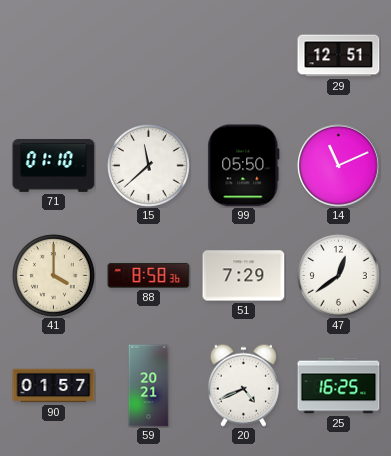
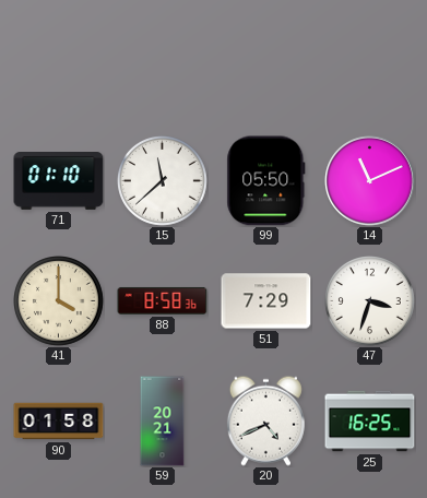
29: 12:51 -> none
47: 12:39 -> 3:33
90: 01:57 -> 01:58
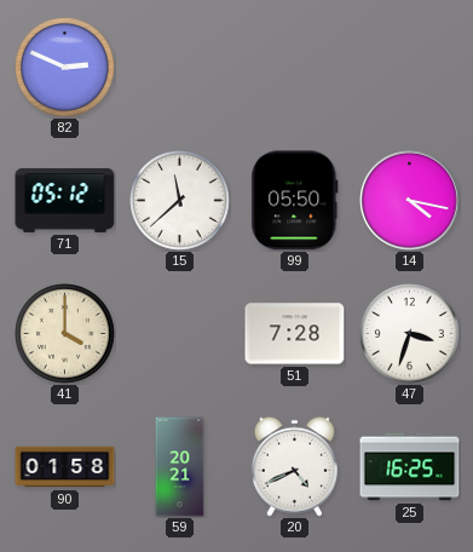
82: none -> 2:49
71: 01:10 -> 05:12
14: 11:11 -> 4:17
88: 8:58 -> none
51: 7:29 -> 7:28
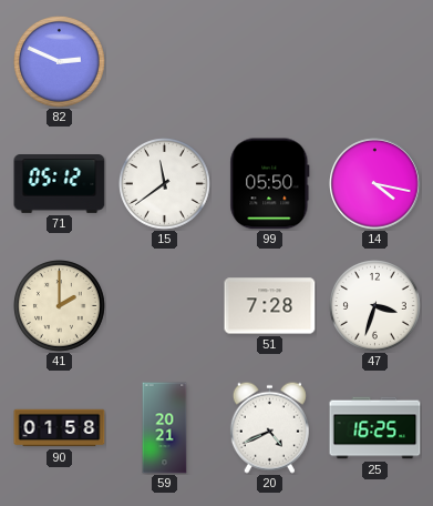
15: 11:38 -> 11:39
41: 4:00 -> 2:00
